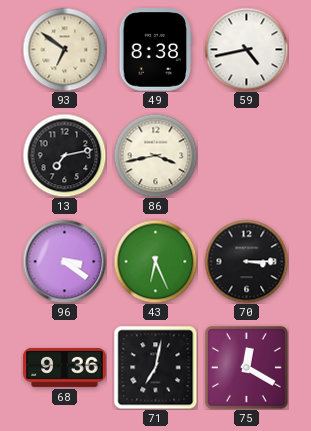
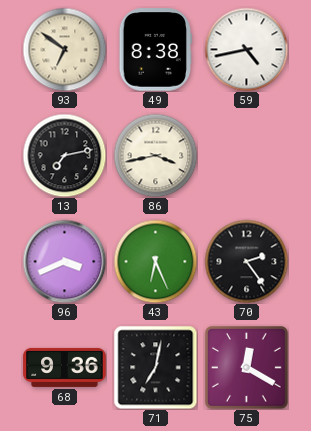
96: 3:21 -> 3:41
70: 3:15 -> 2:24
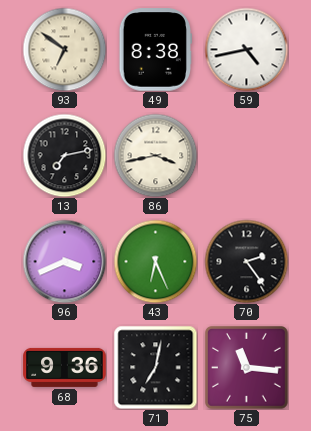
75: 12:20 -> 11:16
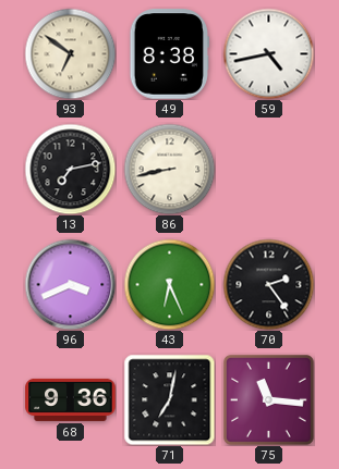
86: 3:43 -> 8:43
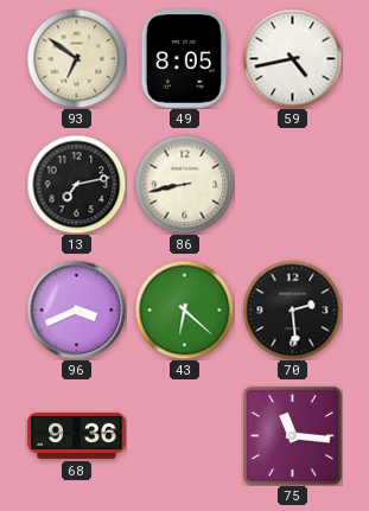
49: 8:38 -> 8:05
43: 6:26 -> 6:22
70: 2:24 -> 2:29
71: 7:02 -> none
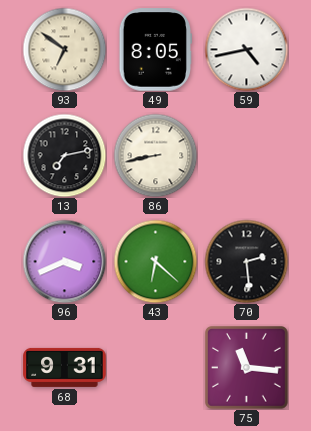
68: 9:36 -> 9:31
